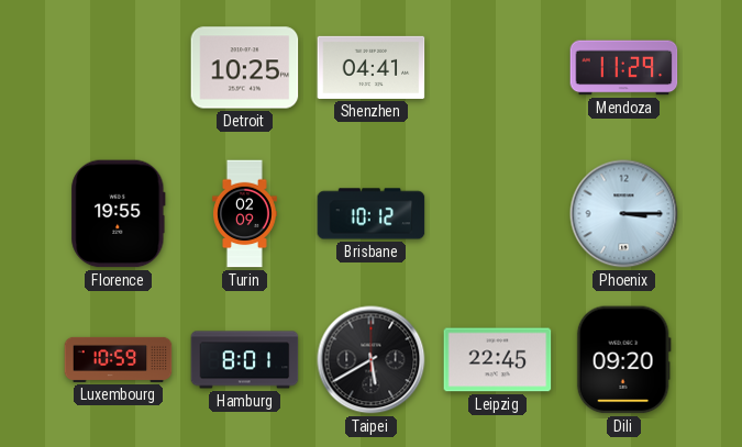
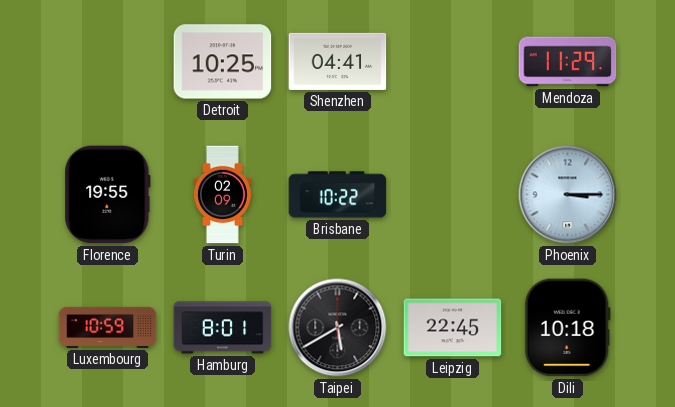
Brisbane: 10:12 -> 10:22
Dili: 09:20 -> 10:18
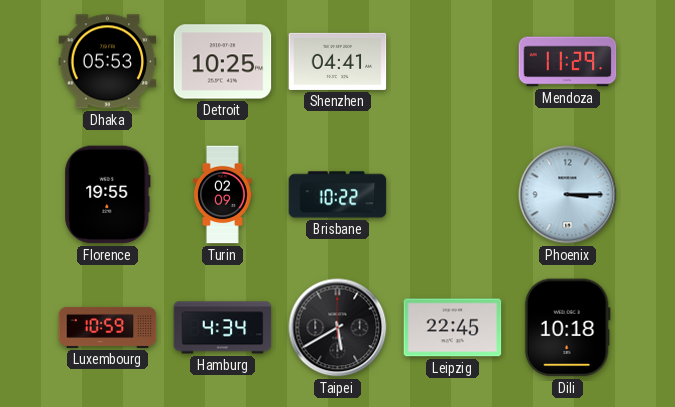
Dhaka: none -> 05:53
Hamburg: 8:01 -> 4:34
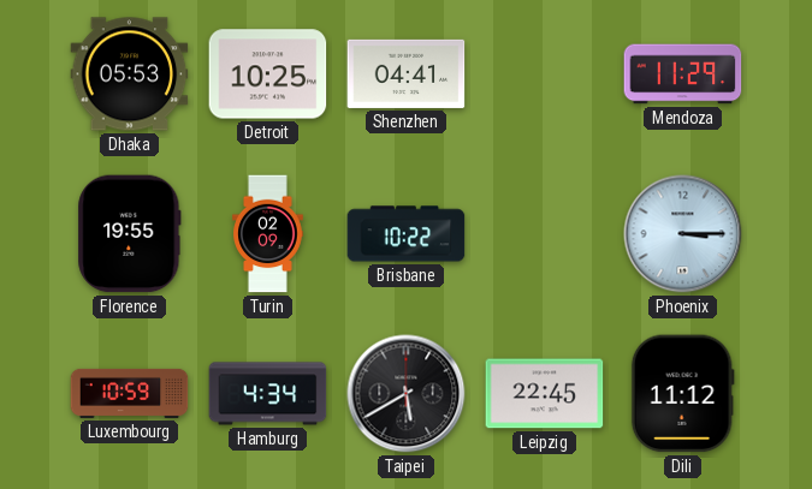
Dili: 10:18 -> 11:12
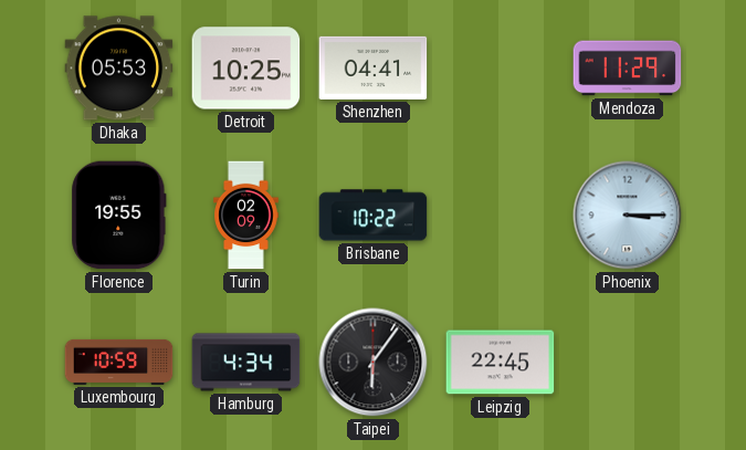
Taipei: 5:40 -> 6:06
Dili: 11:12 -> none
